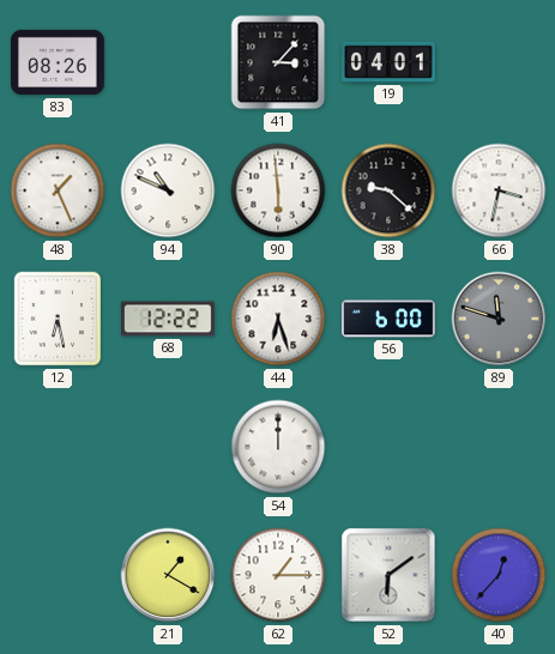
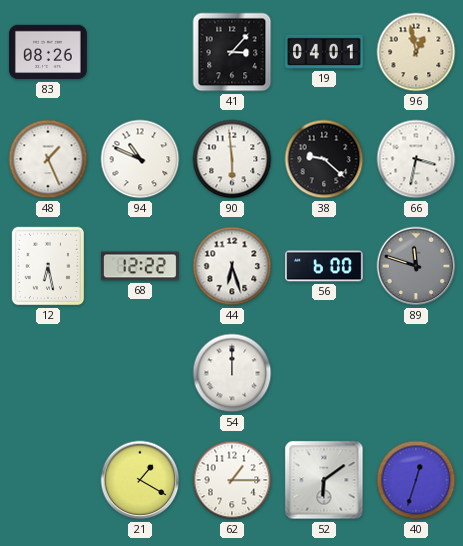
96: none -> 12:58
40: 12:37 -> 12:33
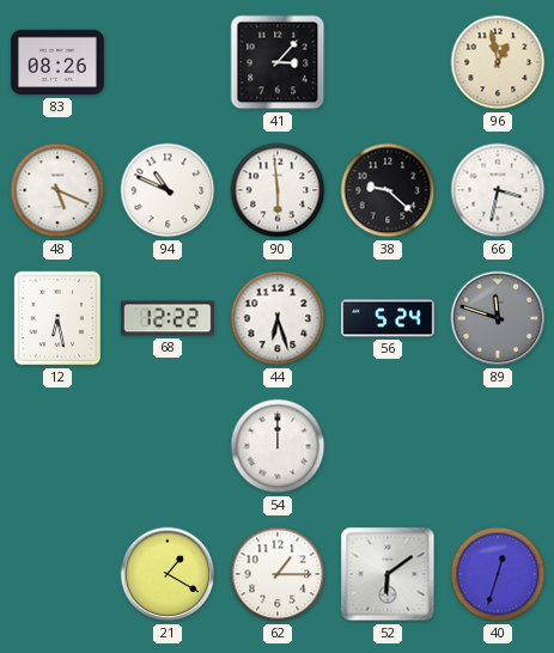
19: 04:01 -> none
48: 1:26 -> 5:19
56: 6:00 -> 5:24
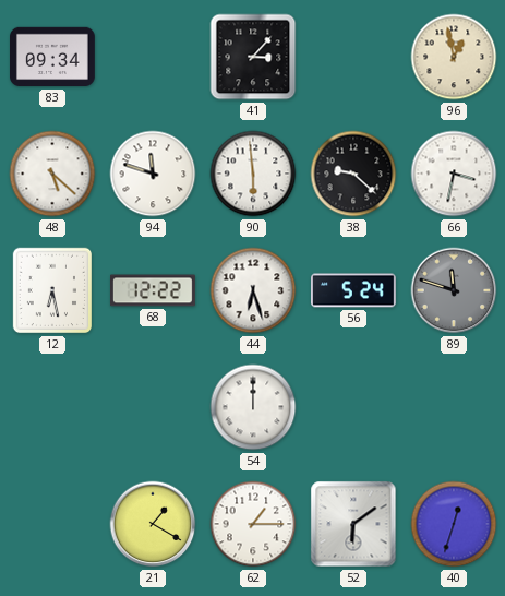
83: 08:26 -> 09:34
48: 5:19 -> 5:22
94: 10:49 -> 11:48
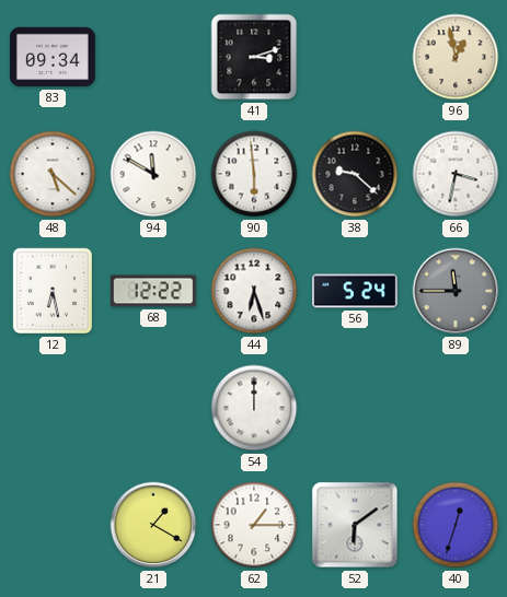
41: 3:07 -> 3:12
94: 11:48 -> 11:50
89: 11:48 -> 11:45
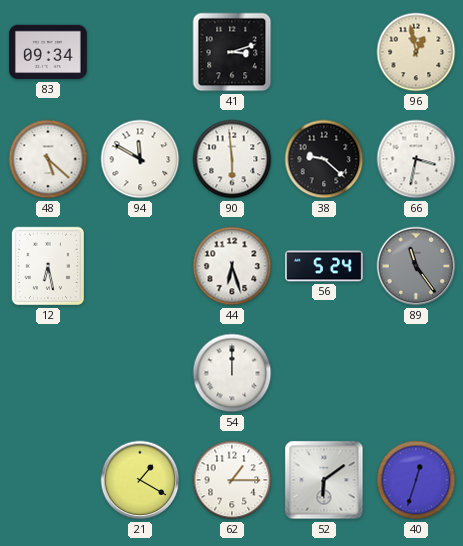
68: 12:22 -> none
89: 11:45 -> 11:24
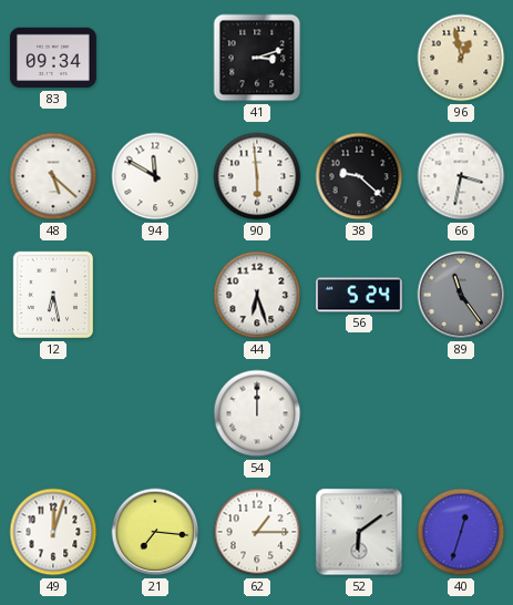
49: none -> 12:03
21: 1:20 -> 7:16
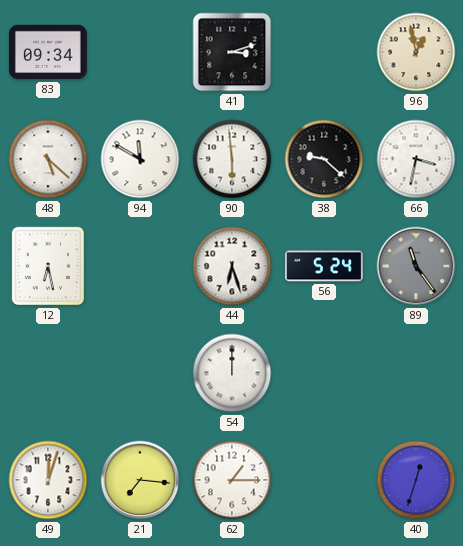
52: 6:09 -> none
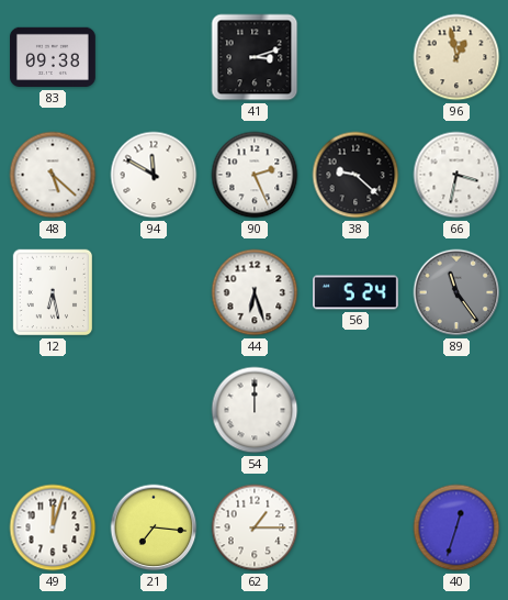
83: 09:34 -> 09:38
90: 5:59 -> 2:26
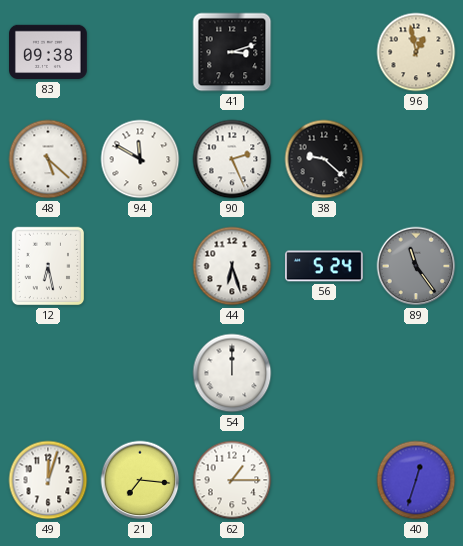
66: 3:32 -> none
